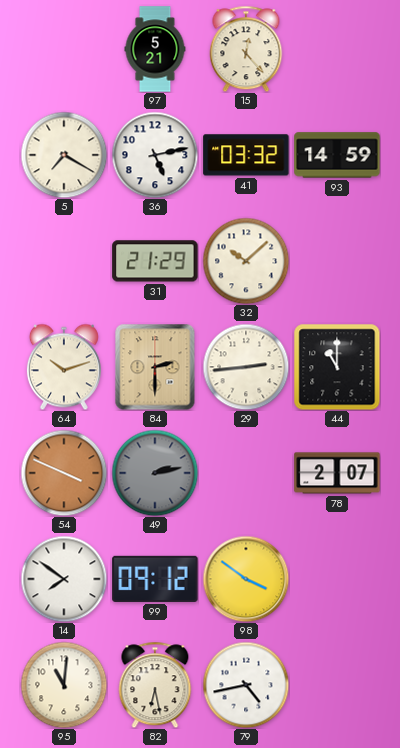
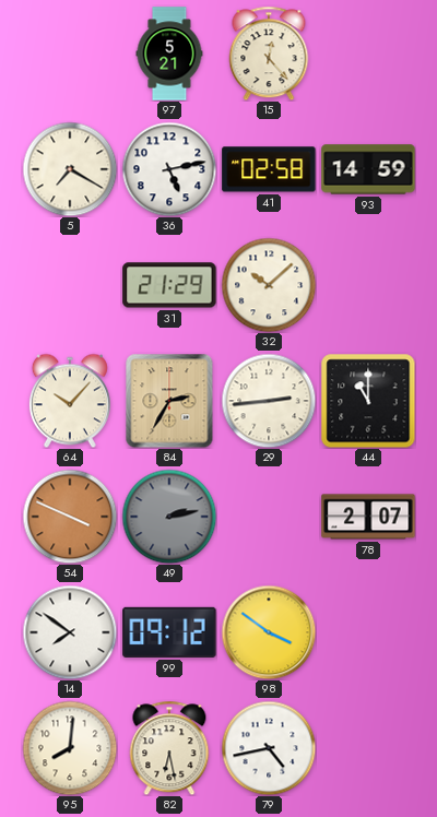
41: 03:32 -> 02:58
64: 10:12 -> 10:07
84: 2:30 -> 2:35
95: 11:01 -> 8:01
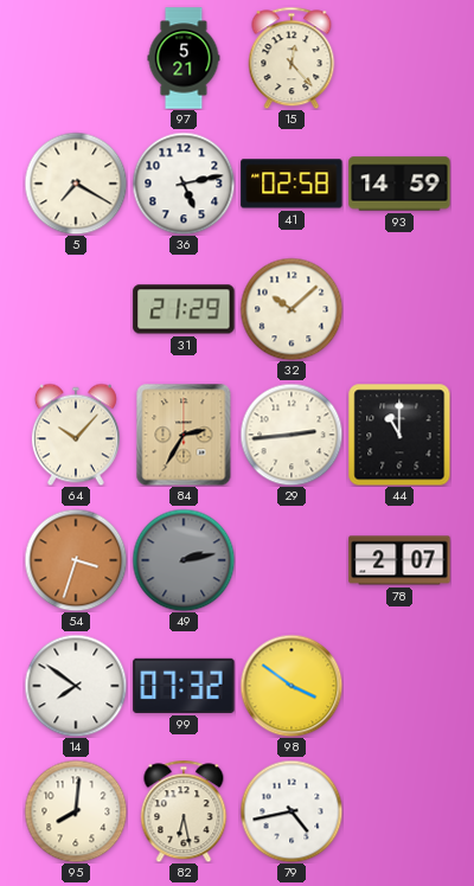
54: 3:49 -> 3:33
99: 09:12 -> 07:32
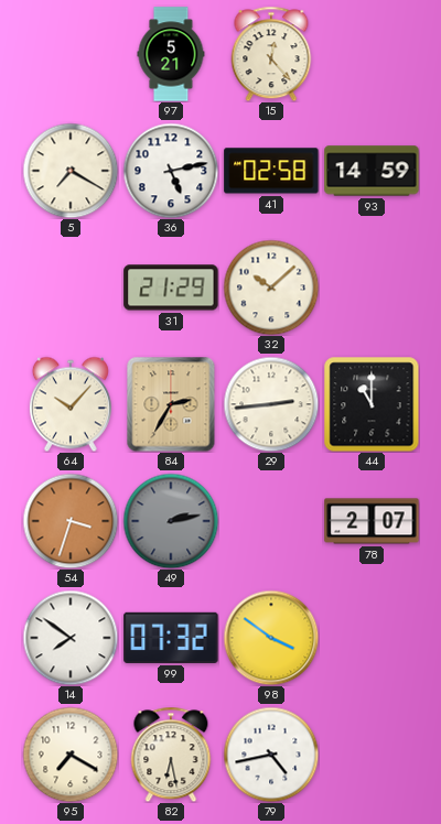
95: 8:01 -> 7:20
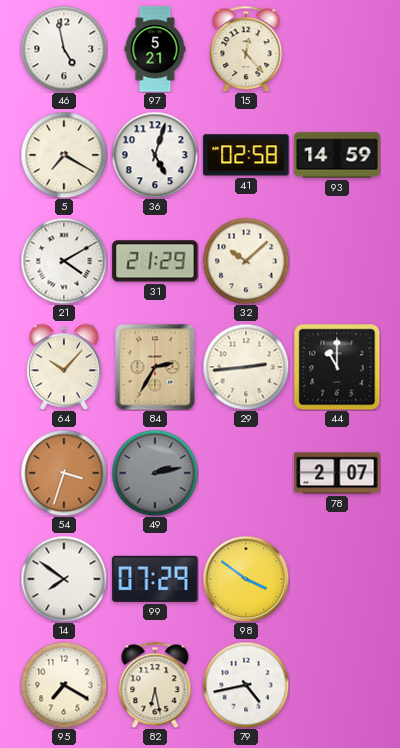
46: none -> 4:58
36: 5:13 -> 5:03
21: none -> 4:10
99: 07:32 -> 07:29
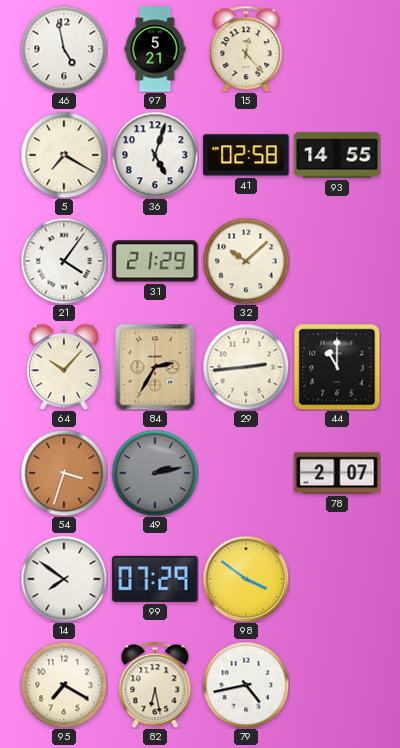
93: 14:59 -> 14:55
21: 4:10 -> 4:06
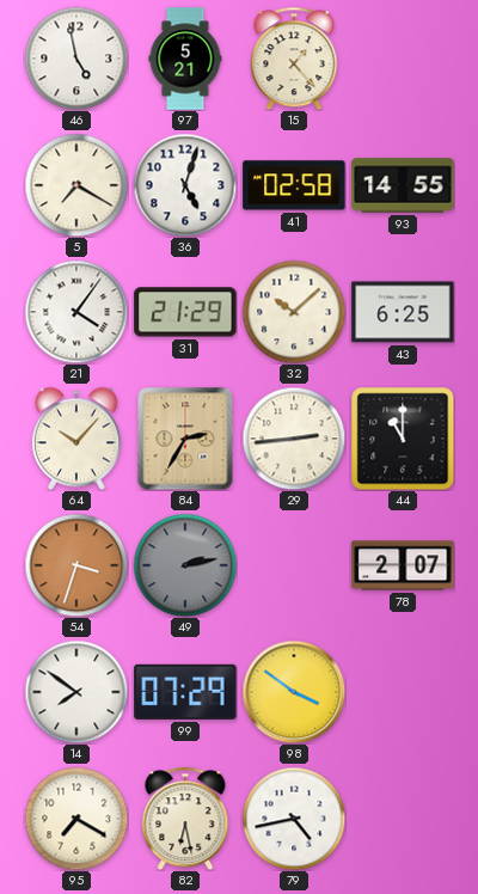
15: 12:23 -> 1:23
43: none -> 6:25
